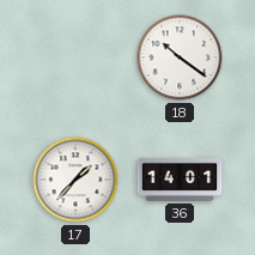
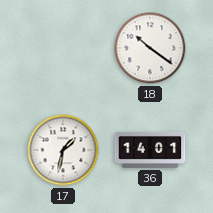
17: 1:37 -> 1:32
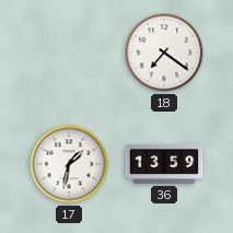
18: 10:21 -> 7:21
36: 14:01 -> 13:59
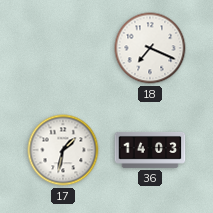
18: 7:21 -> 7:19
36: 13:59 -> 14:03
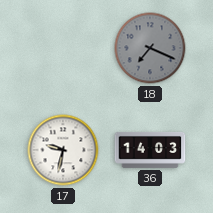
18 dial: white -> grey
17: 1:32 -> 9:32
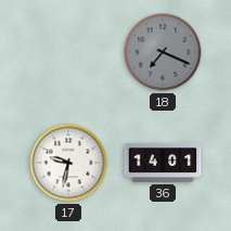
36: 14:03 -> 14:01
